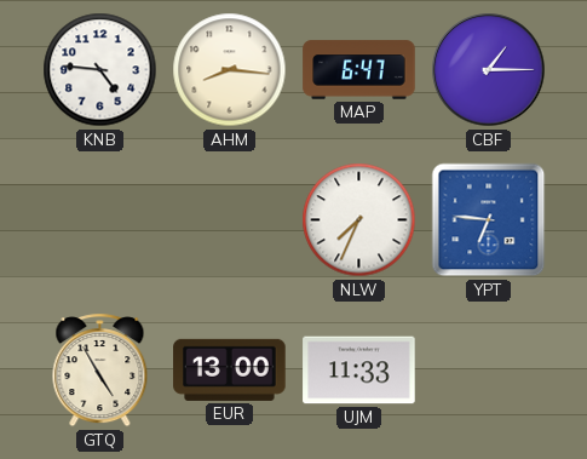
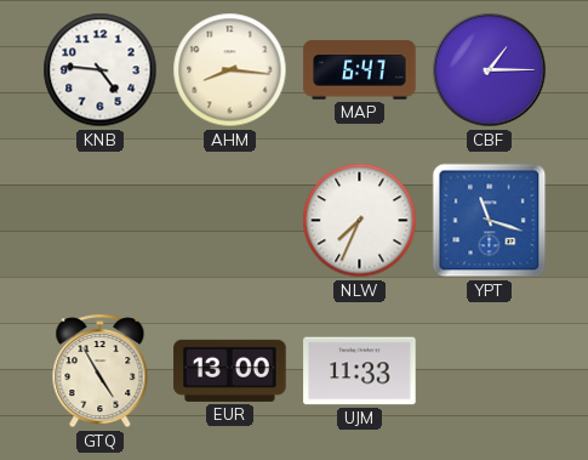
YPT: 6:46 -> 11:18
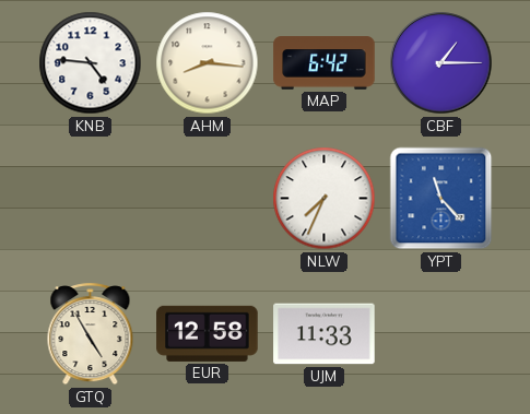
MAP: 6:47 -> 6:42
YPT: 11:18 -> 11:23
EUR: 13:00 -> 12:58
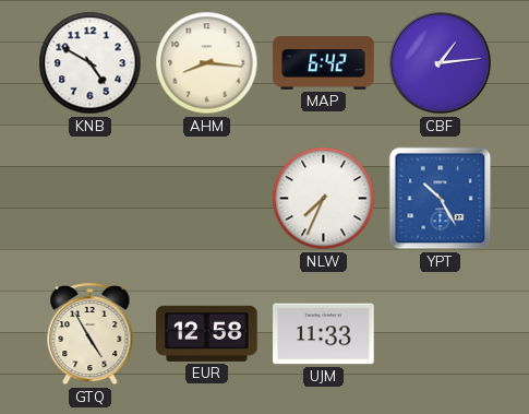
KNB: 4:46 -> 4:50
CBF: 1:15 -> 1:14
YPT: 11:23 -> 10:25
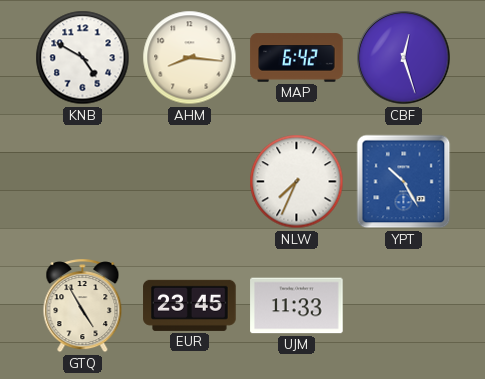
CBF: 1:14 -> 12:27
EUR: 12:58 -> 23:45
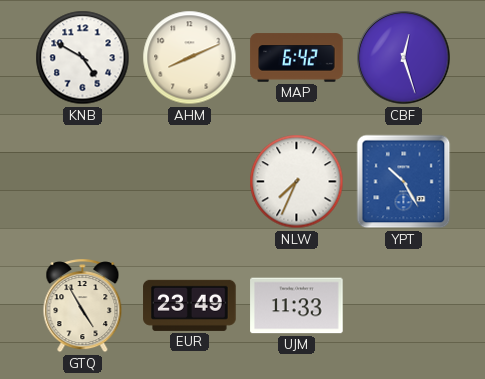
AHM: 8:16 -> 8:11
EUR: 23:45 -> 23:49
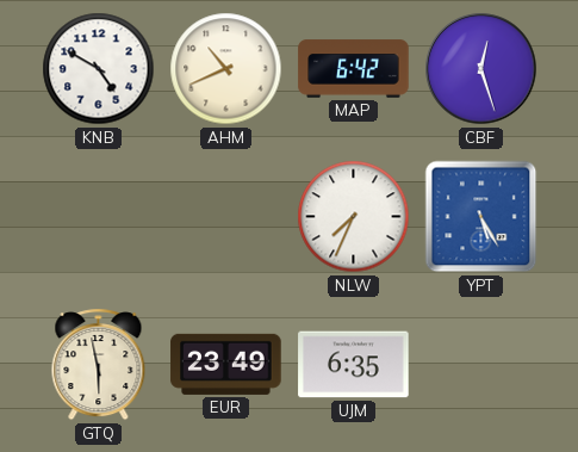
AHM: 8:11 -> 10:41
YPT: 10:25 -> 5:25
GTQ: 4:55 -> 5:58
UJM: 11:33 -> 6:35
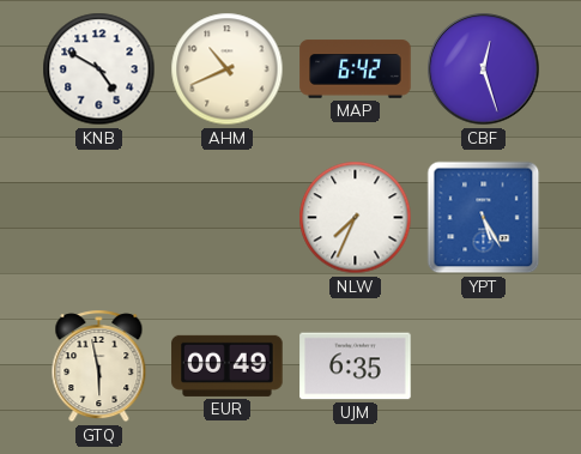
EUR: 23:49 -> 00:49
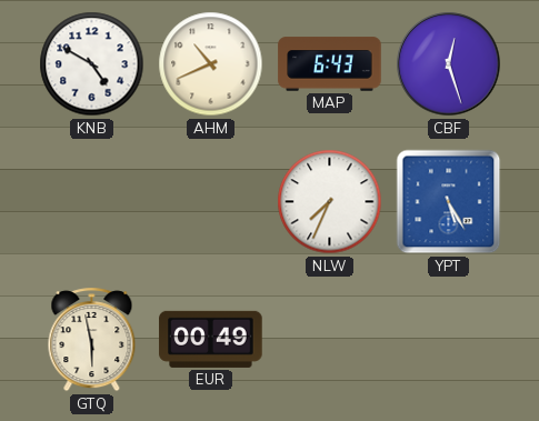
MAP: 6:42 -> 6:43
UJM: 6:35 -> none
